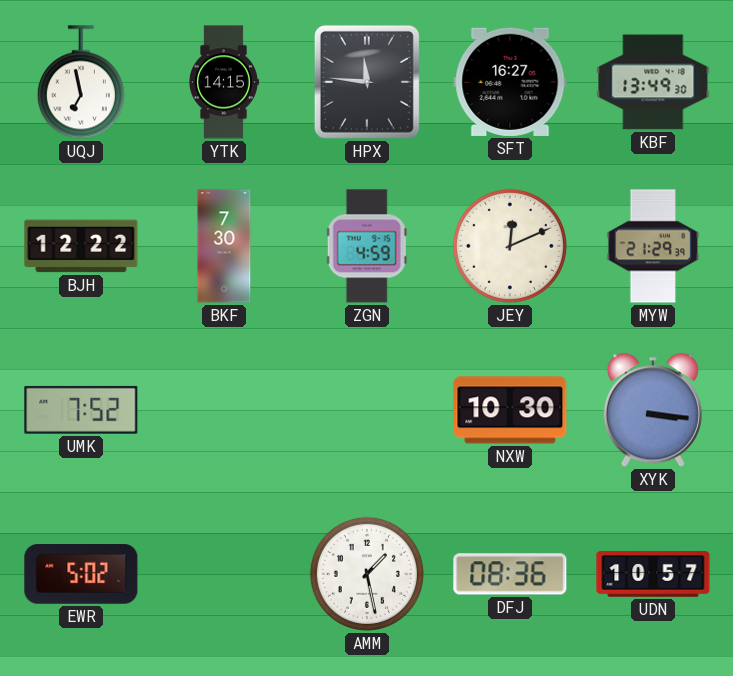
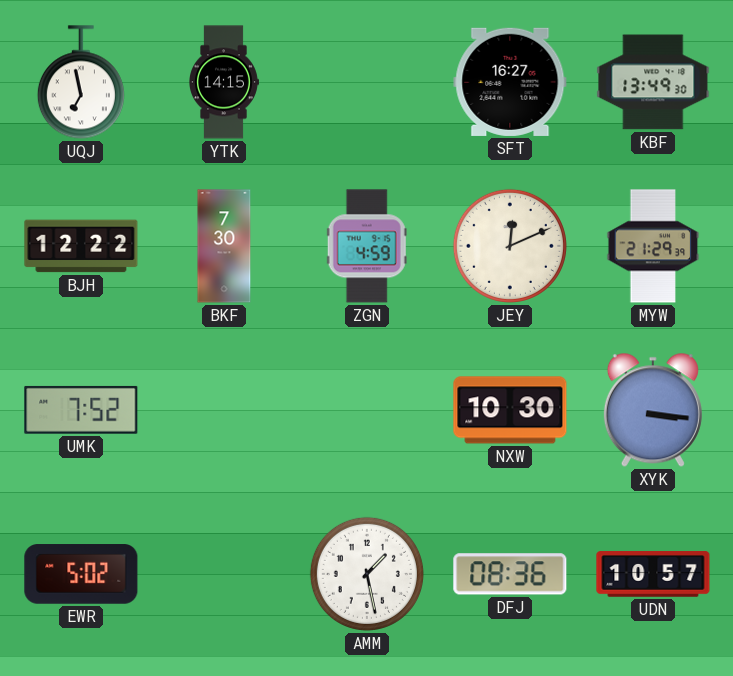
HPX: 11:46 -> none
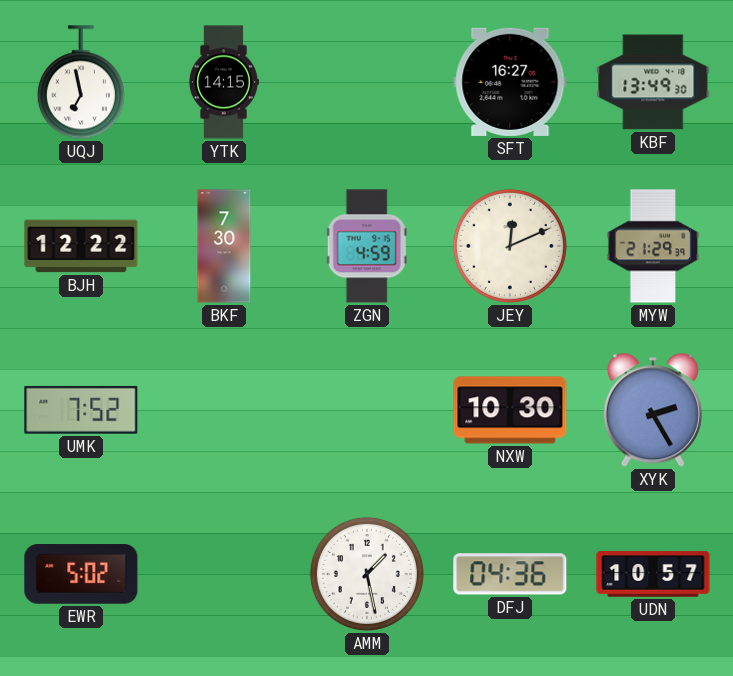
XYK: 3:16 -> 2:25
DFJ: 08:36 -> 04:36
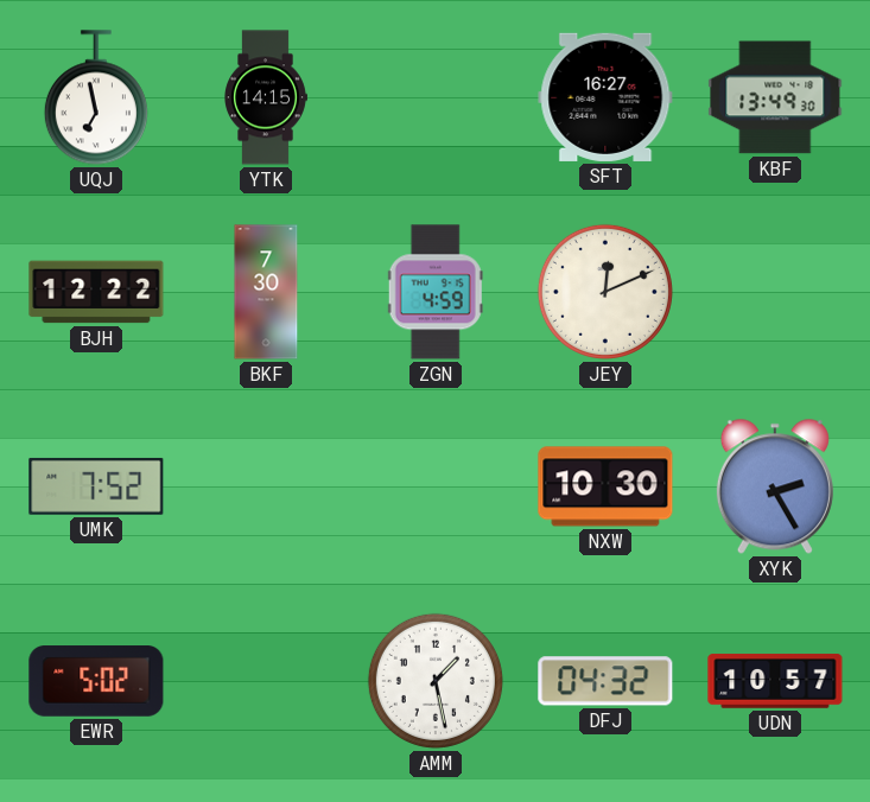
MYW: 21:29 -> none
DFJ: 04:36 -> 04:32
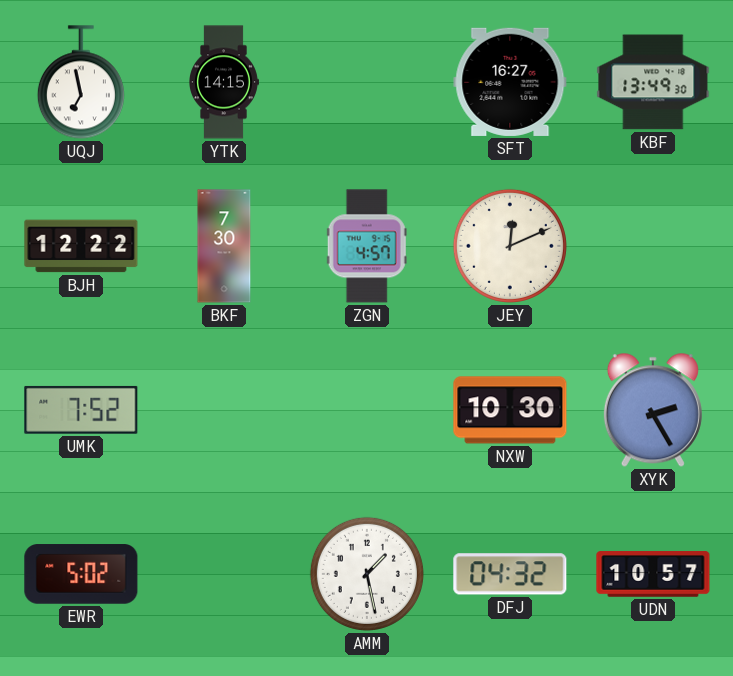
ZGN: 4:59 -> 4:57
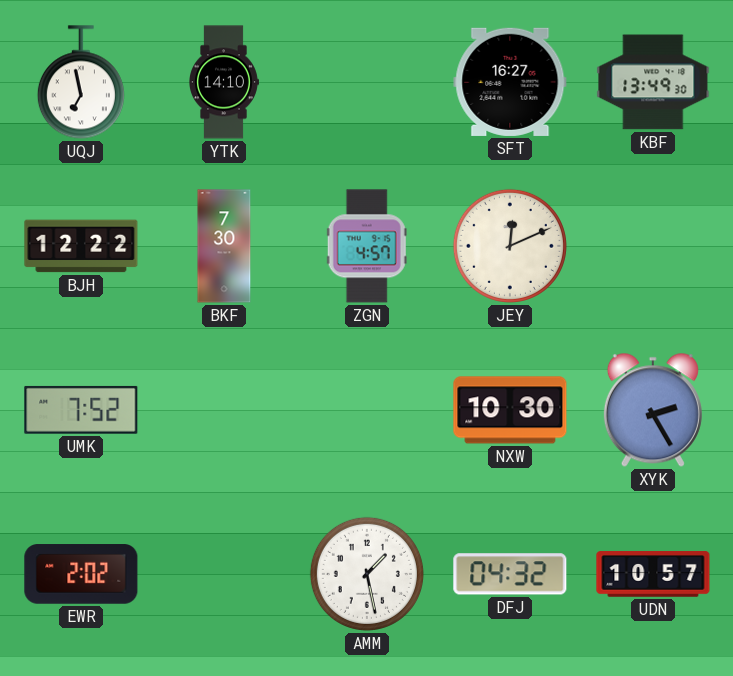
YTK: 14:15 -> 14:10
EWR: 5:02 -> 2:02
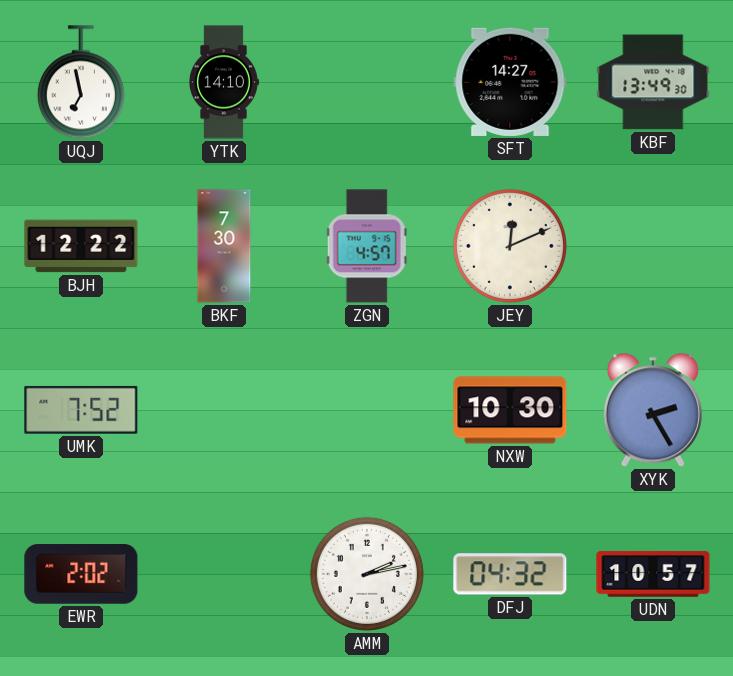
SFT: 16:27 -> 14:27
AMM: 1:28 -> 2:13
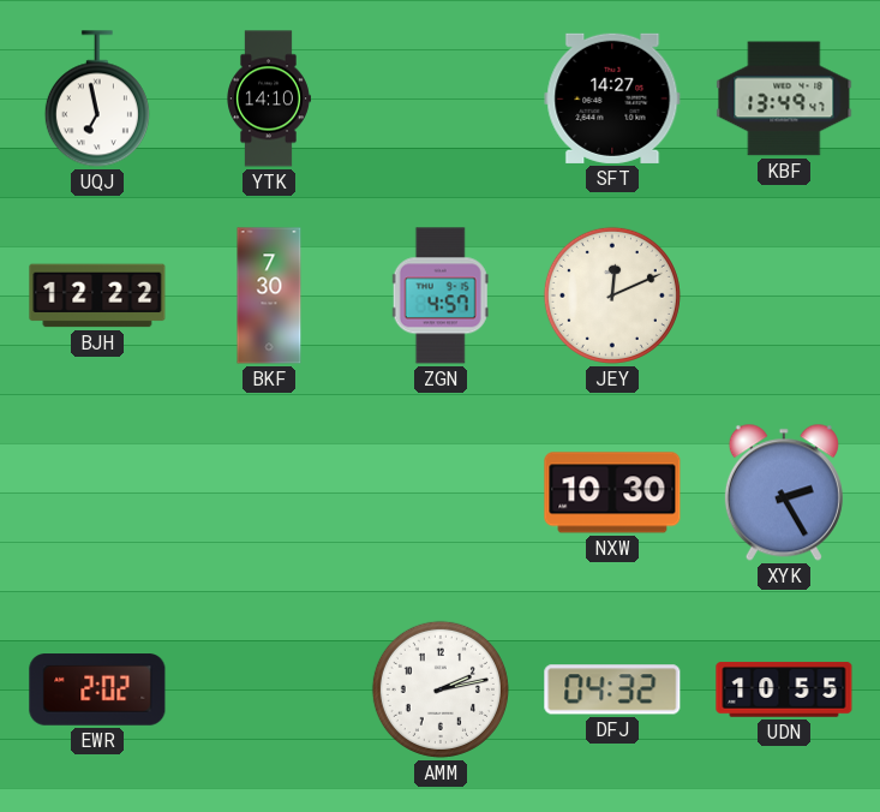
KBF: 13:49:30 -> 13:49:47
UMK: 7:52 -> none
UDN: 10:57 -> 10:55
